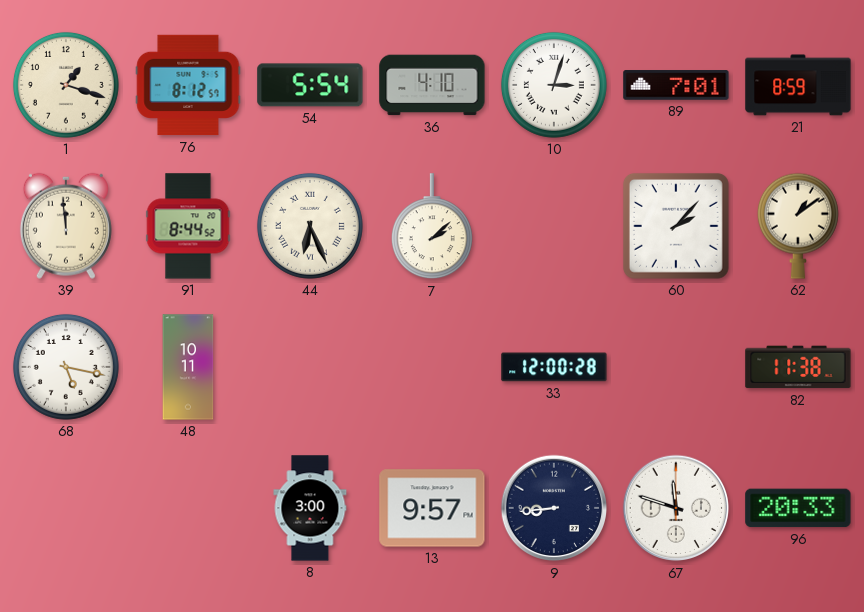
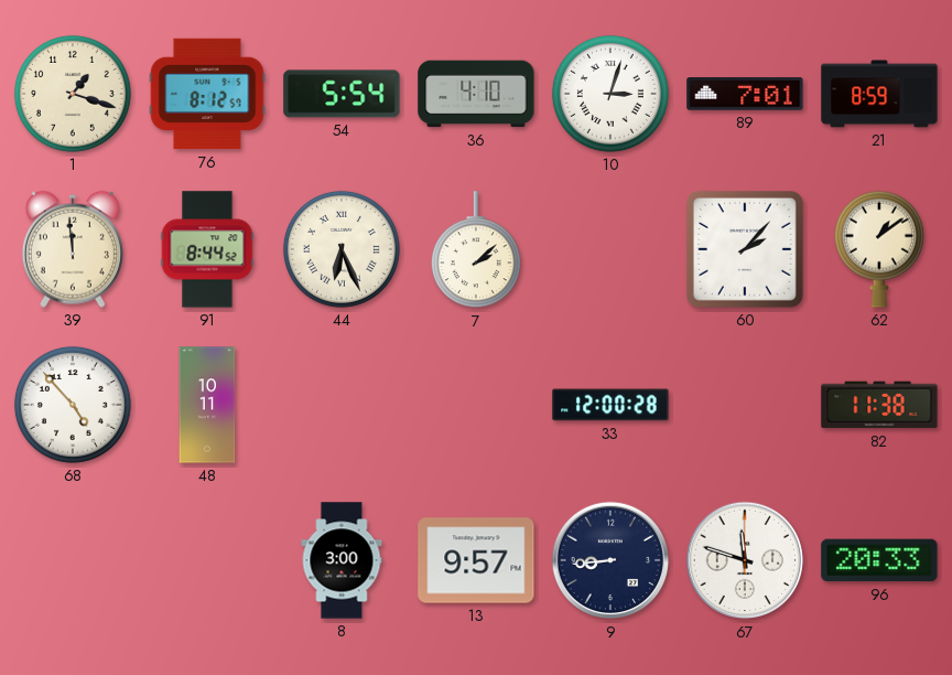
68: 5:17 -> 4:53
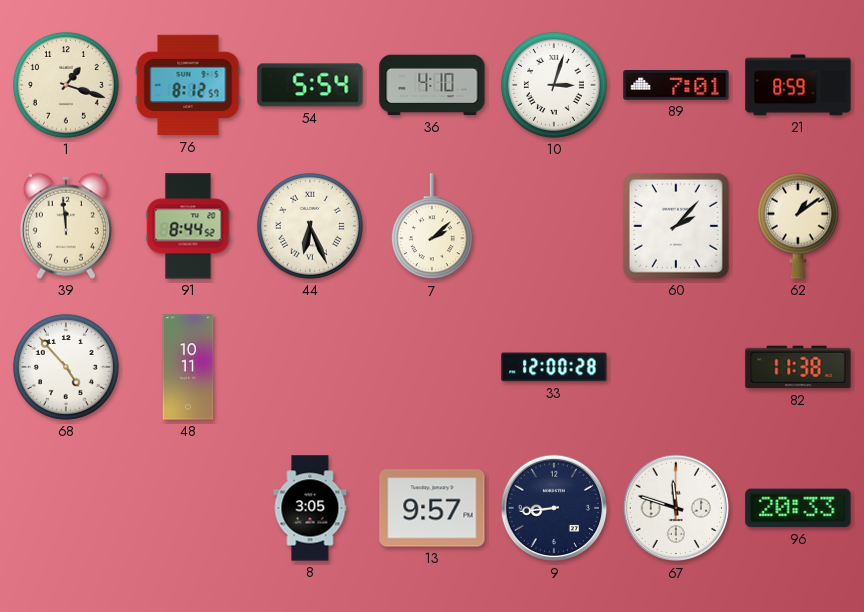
8: 3:00 -> 3:05
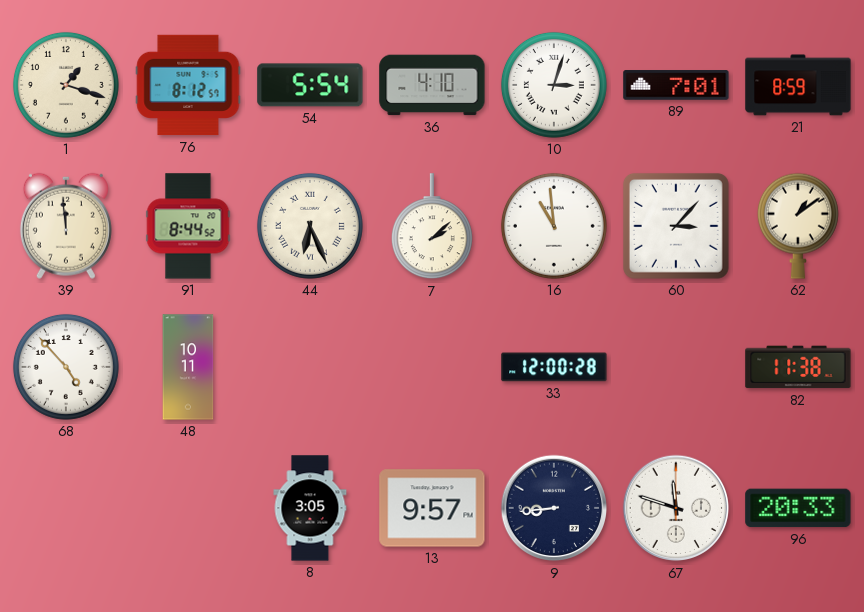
16: none -> 10:59
60: 2:07 -> 3:07
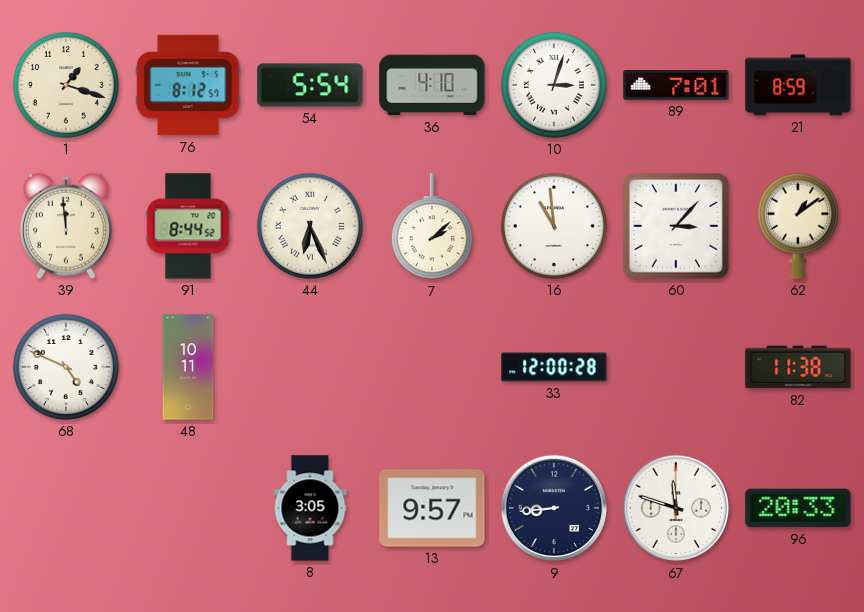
68: 4:53 -> 4:49
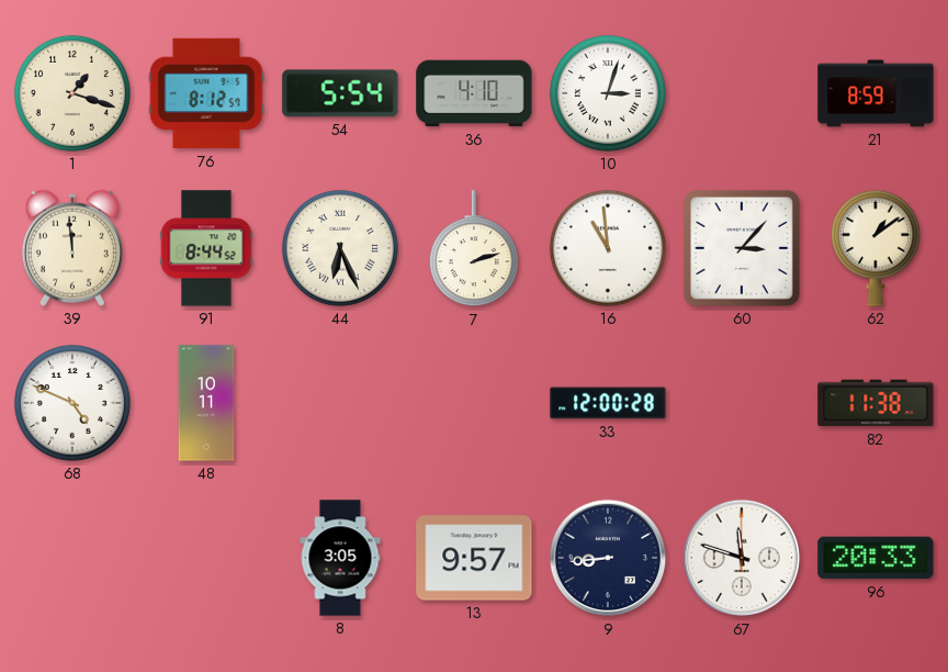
89: 7:01 -> none
7: 2:08 -> 2:12
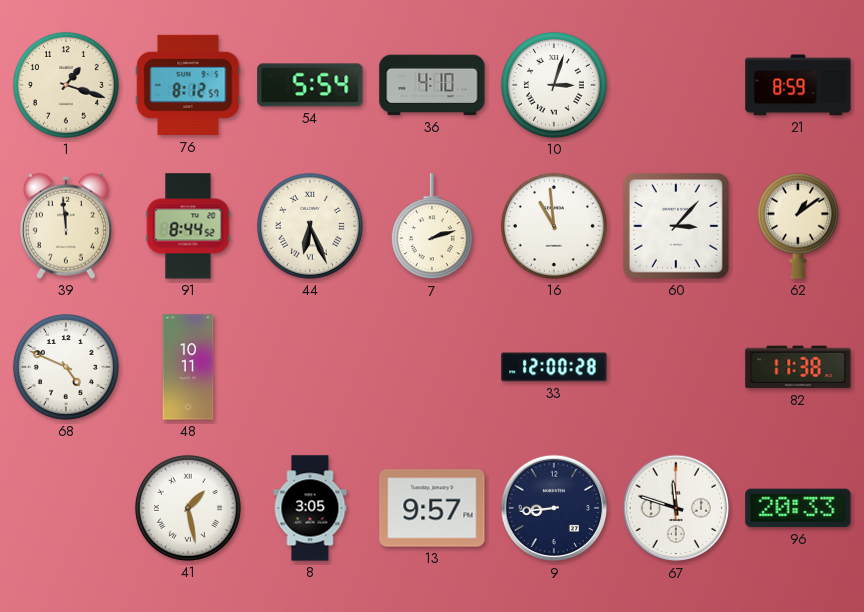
41: none -> 1:28
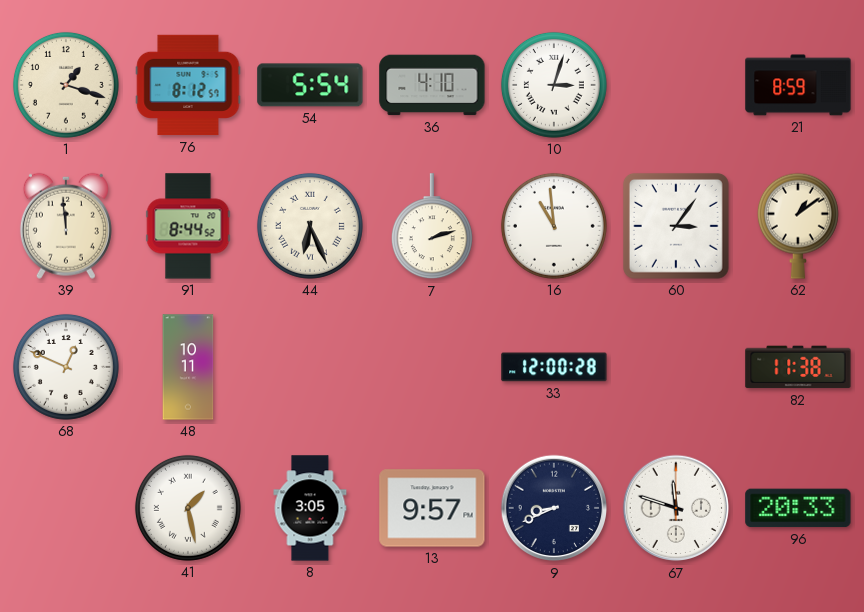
60: 3:07 -> 3:06
68: 4:49 -> 12:49
9: 8:44 -> 8:41
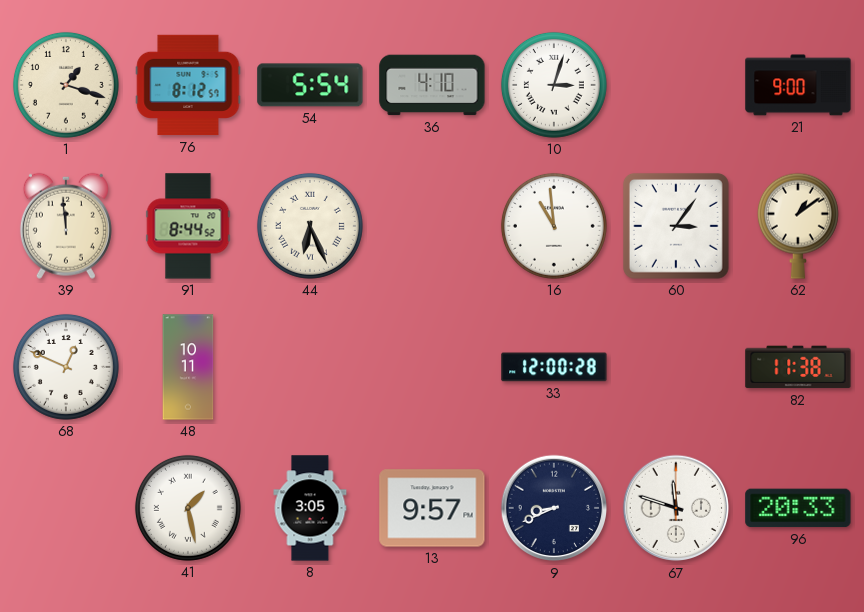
21: 8:59 -> 9:00
7: 2:12 -> none
